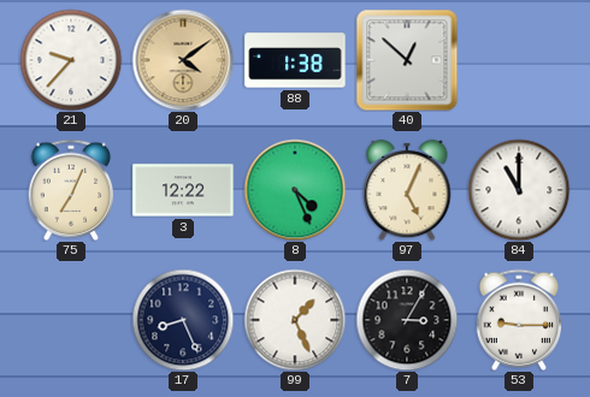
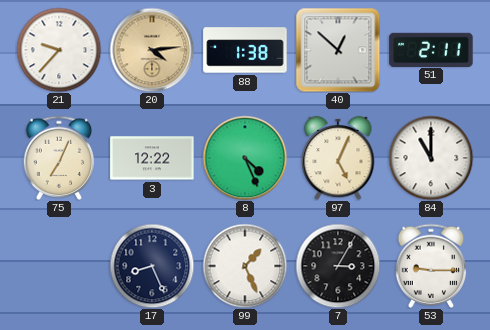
20: 4:09 -> 4:14
51: none -> 2:11
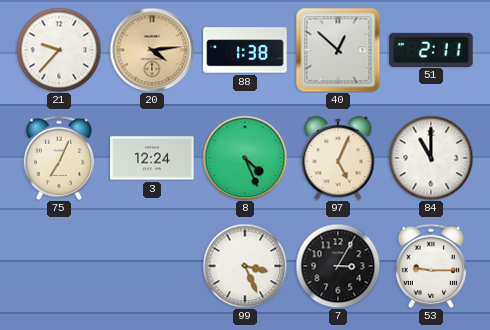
3: 12:22 -> 12:24
17: 8:26 -> none
99: 1:26 -> 3:26
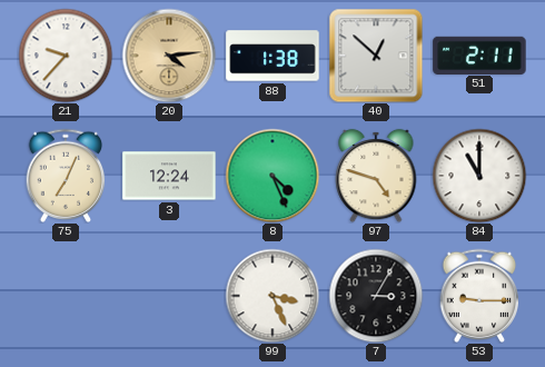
97: 5:04 -> 4:48
